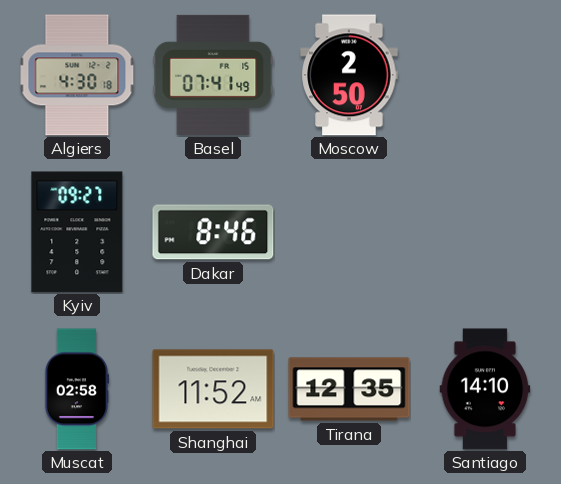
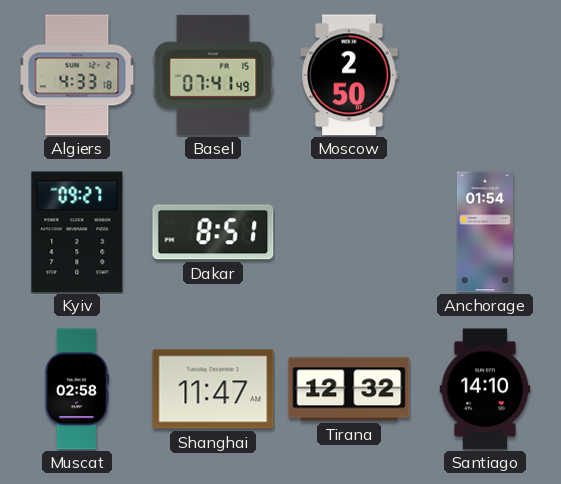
Algiers: 4:30 -> 4:33
Dakar: 8:46 -> 8:51
Anchorage: none -> 01:54
Shanghai: 11:52 -> 11:47
Tirana: 12:35 -> 12:32
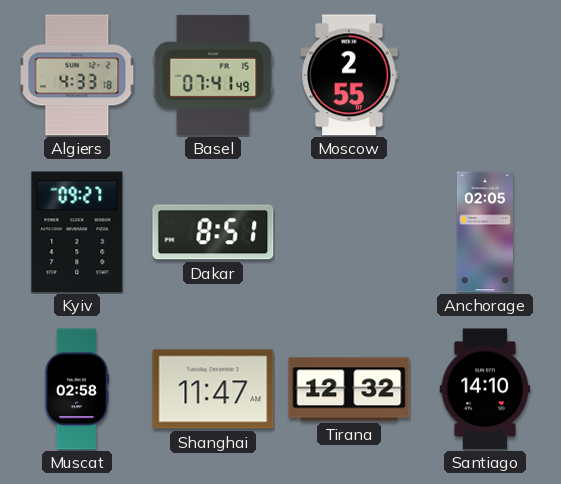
Moscow: 2:50 -> 2:55
Anchorage: 01:54 -> 02:05
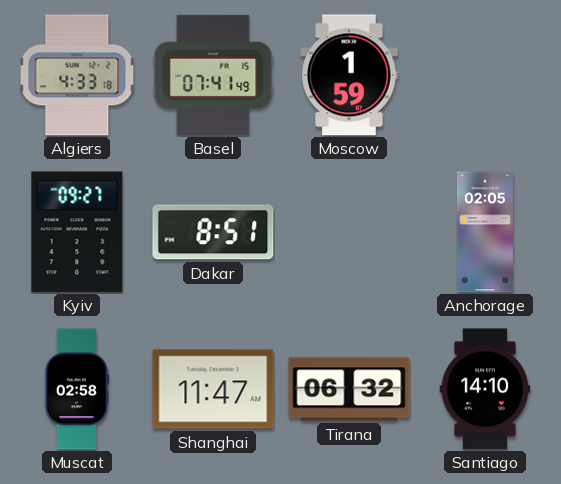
Moscow: 2:55 -> 1:59
Tirana: 12:32 -> 06:32
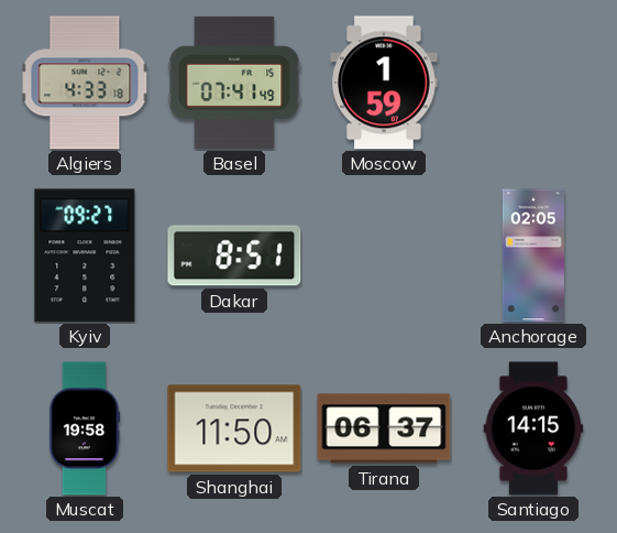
Muscat: 02:58 -> 19:58
Shanghai: 11:47 -> 11:50
Tirana: 06:32 -> 06:37
Santiago: 14:10 -> 14:15
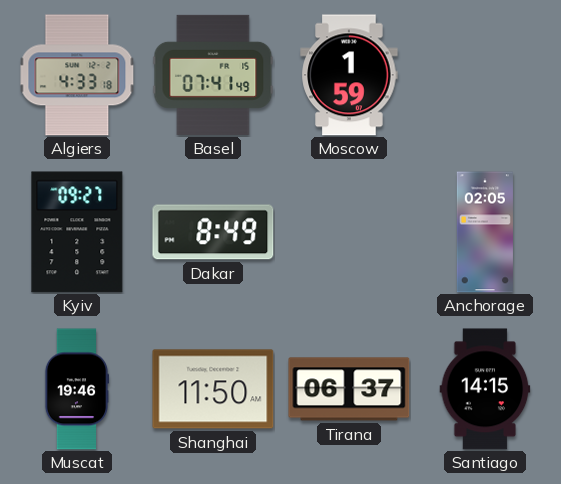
Dakar: 8:51 -> 8:49
Muscat: 19:58 -> 19:46
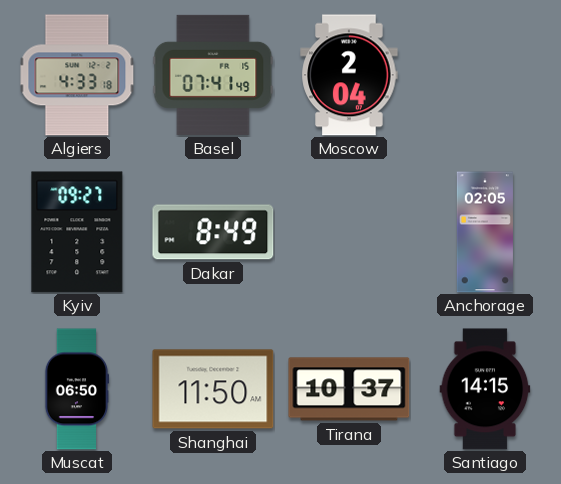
Moscow: 1:59 -> 2:04
Muscat: 19:46 -> 06:50
Tirana: 06:37 -> 10:37
